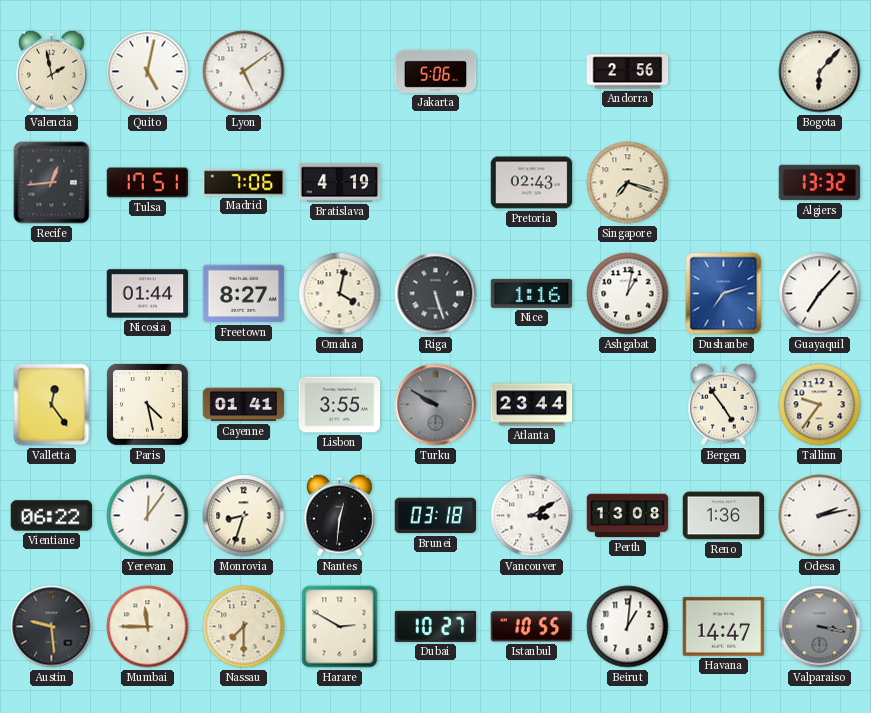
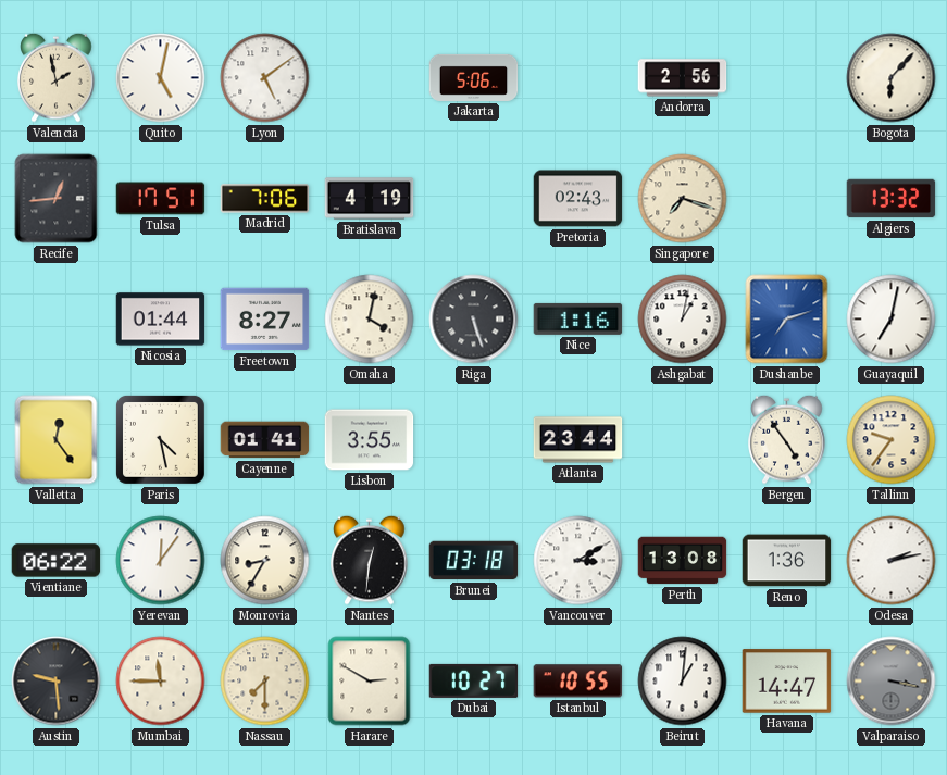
Guayaquil: 7:07 -> 7:02
Turku: 9:50 -> none
Monrovia: 8:33 -> 8:35
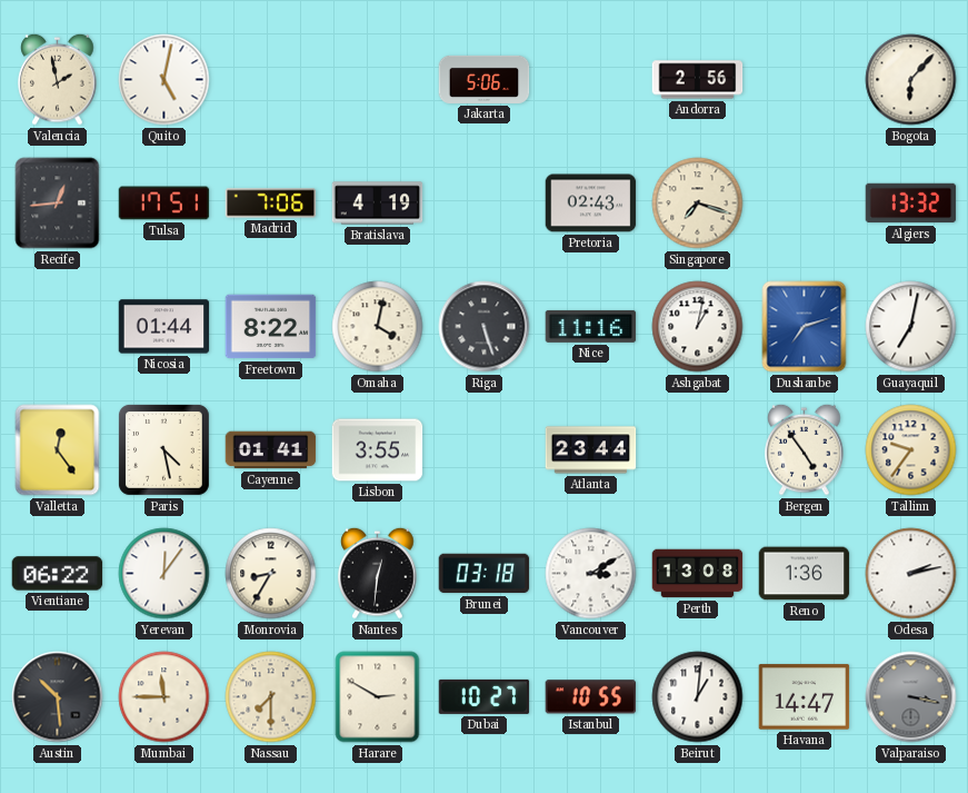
Lyon: 5:09 -> none
Freetown: 8:27 -> 8:22
Nice: 1:16 -> 11:16
Austin: 9:29 -> 10:29
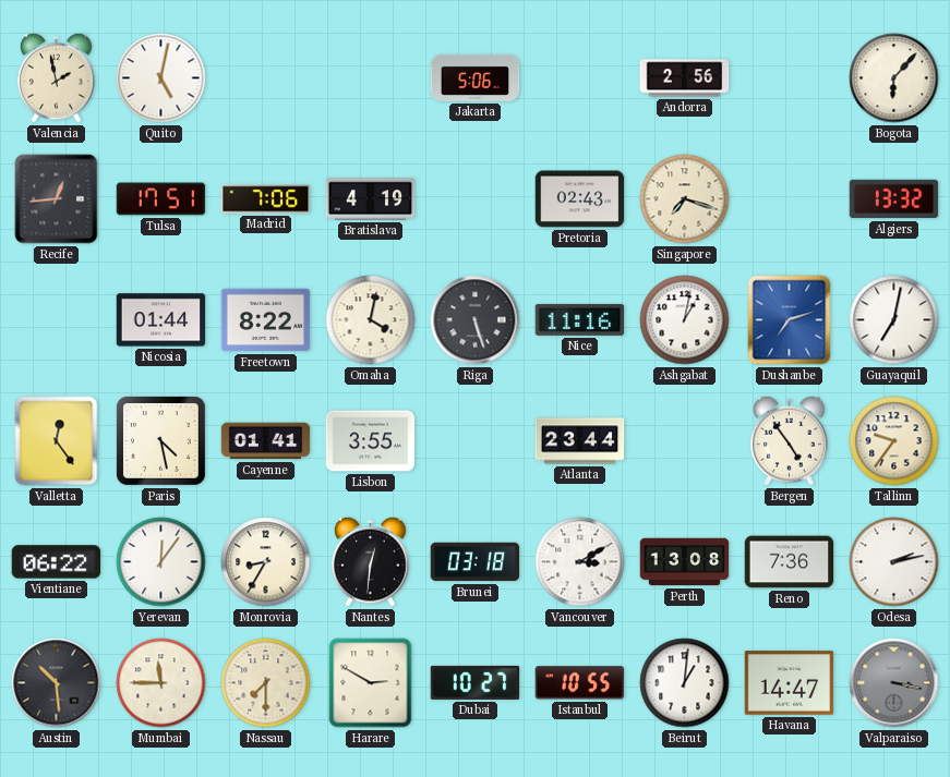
Reno: 1:36 -> 7:36
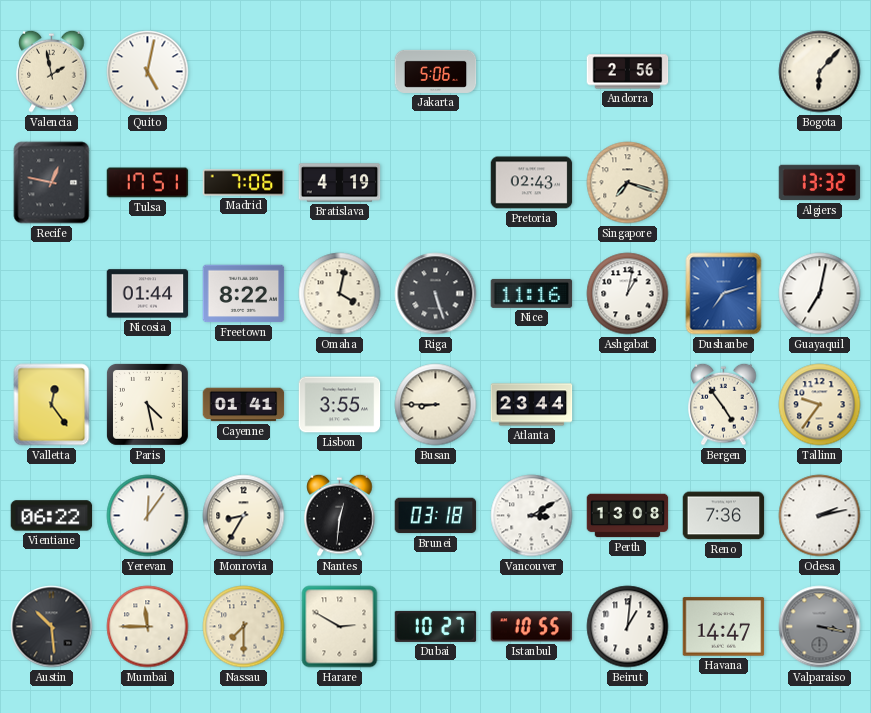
Recife: 12:44 -> 12:47
Busan: none -> 8:45
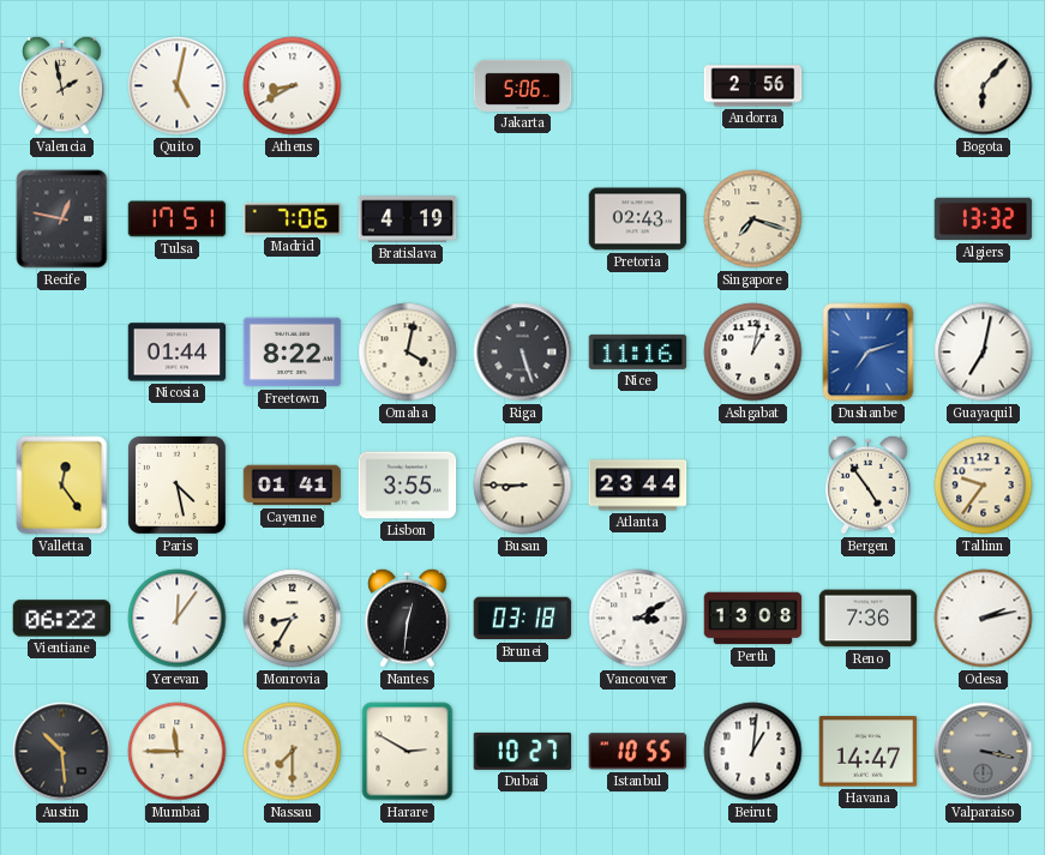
Athens: none -> 8:40
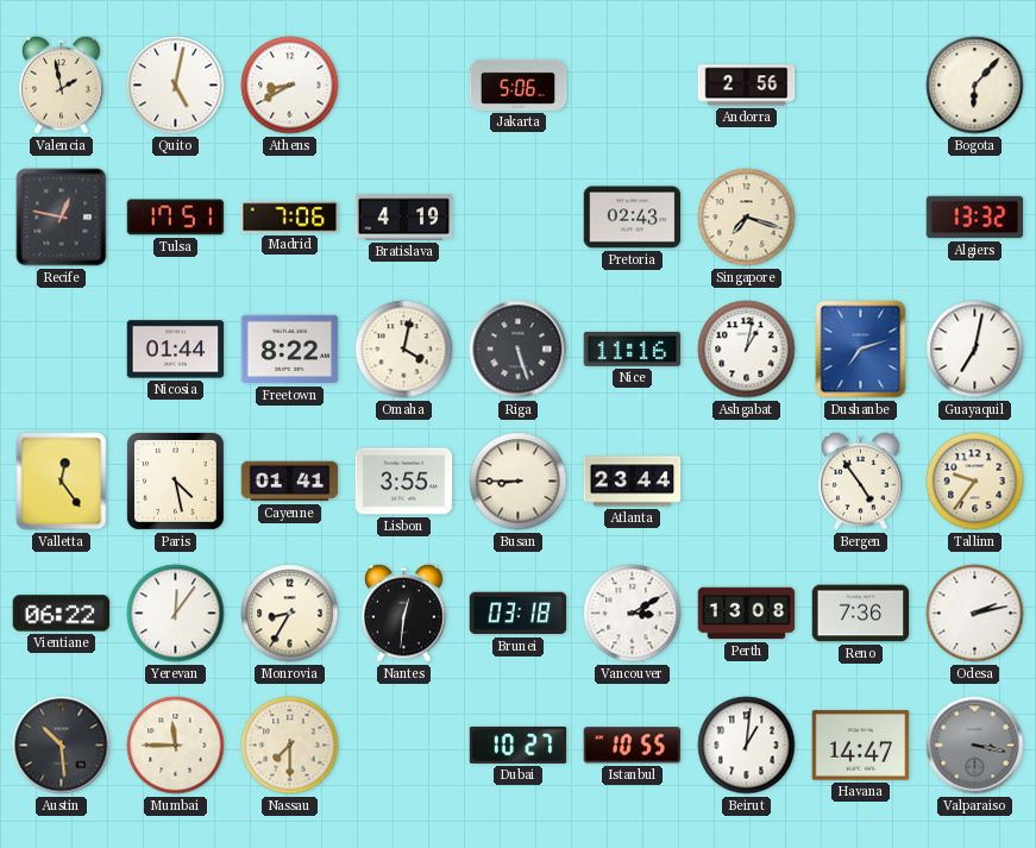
Harare: 2:50 -> none
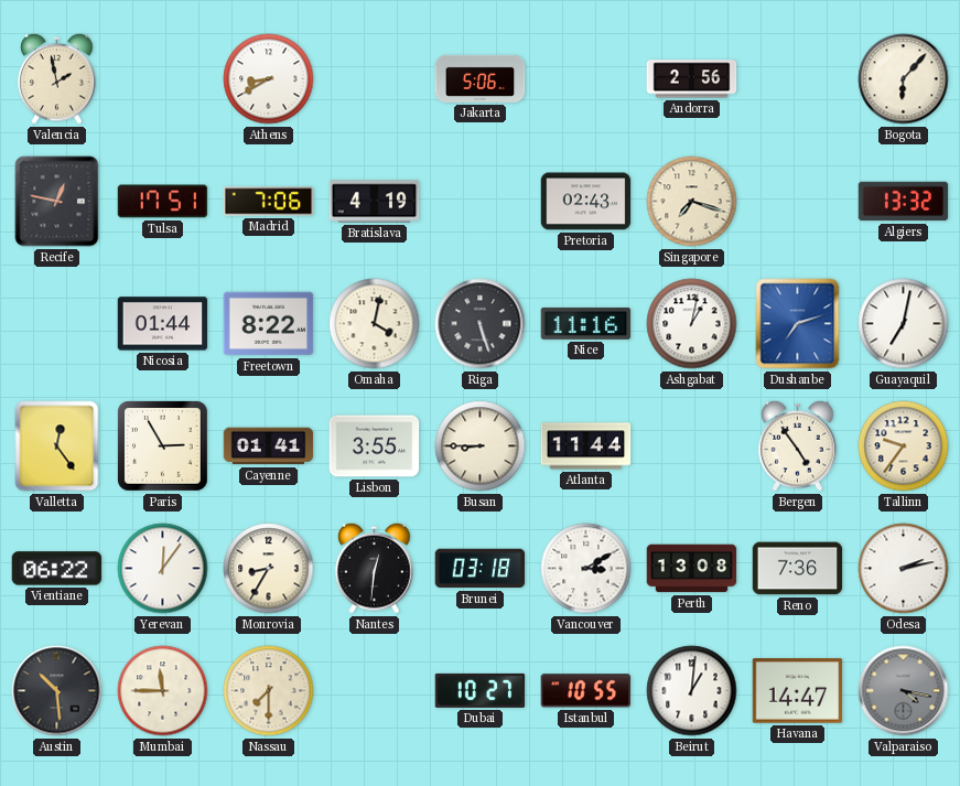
Quito: 5:02 -> none
Paris: 4:28 -> 2:55
Atlanta: 23:44 -> 11:44
Valparaiso: 3:17 -> 4:17
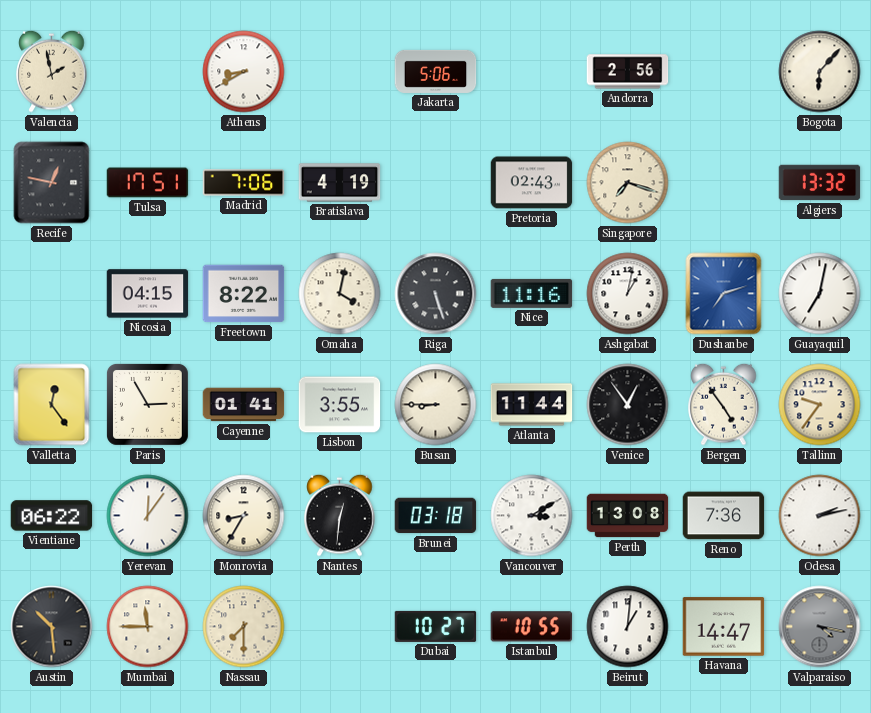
Nicosia: 01:44 -> 04:15
Venice: none -> 12:54
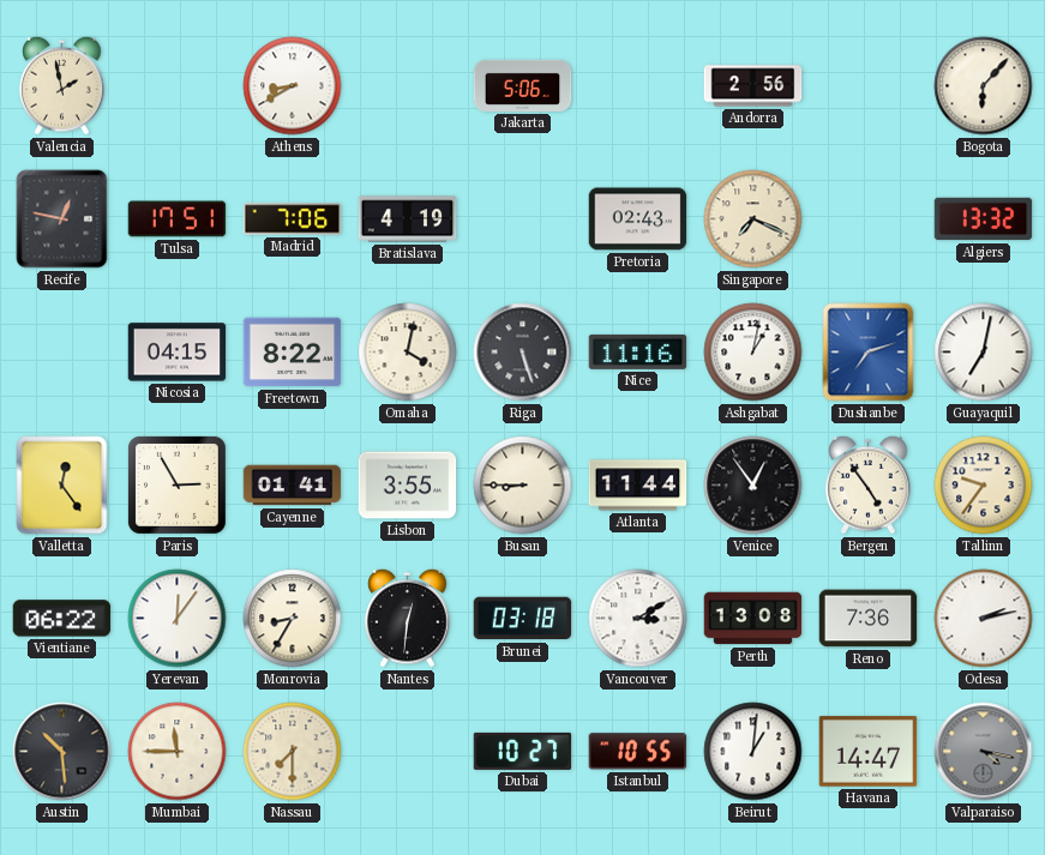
Singapore: 7:18 -> 7:19
